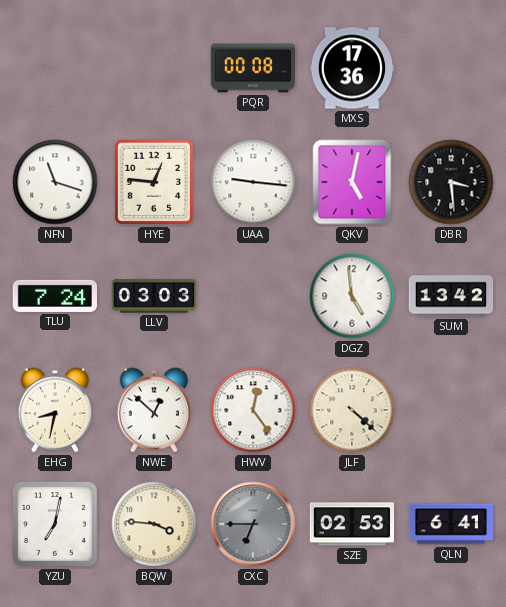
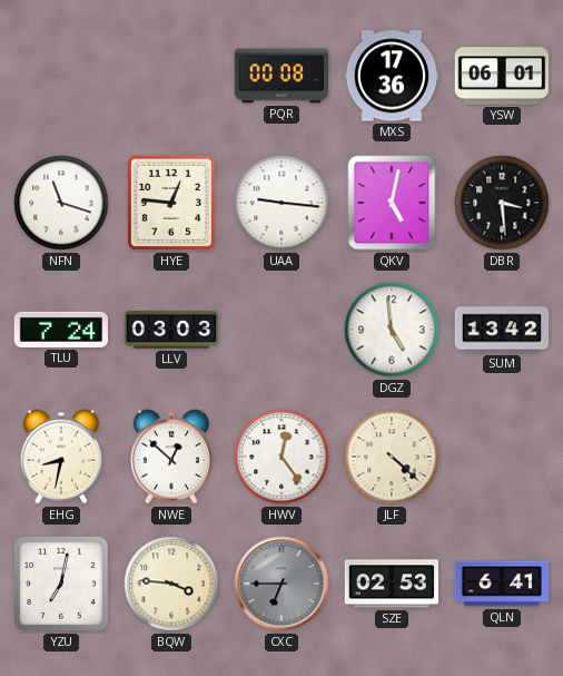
YSW: none -> 06:01
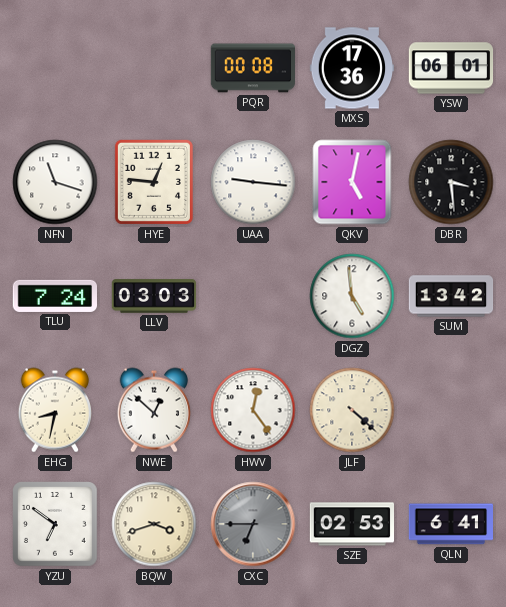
YZU: 7:02 -> 6:51
BQW: 3:46 -> 3:42
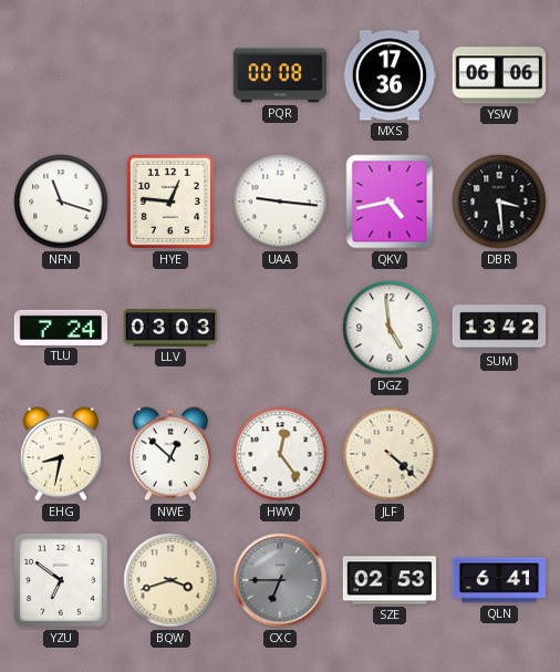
YSW: 06:01 -> 06:06
QKV: 5:02 -> 4:43
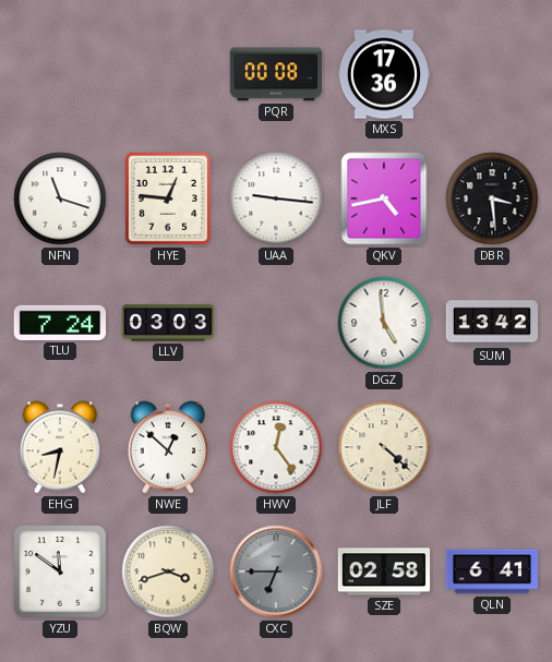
YSW: 06:06 -> none
YZU: 6:51 -> 11:51
SZE: 02:53 -> 02:58
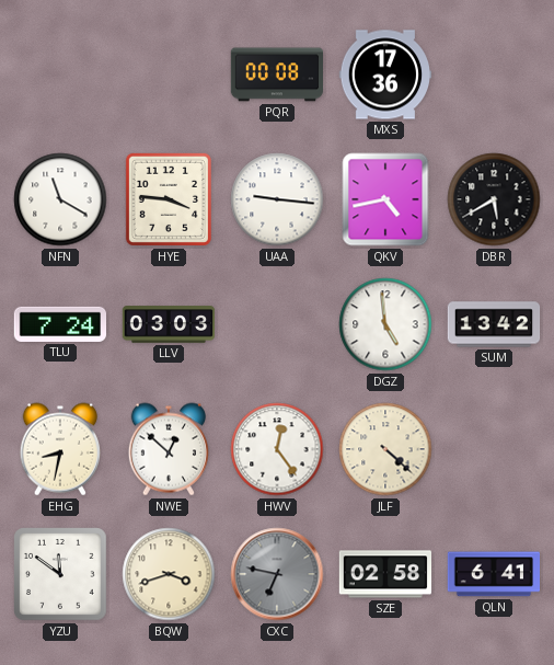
NFN: 11:18 -> 11:20
HYE: 12:46 -> 3:46
DBR: 3:29 -> 5:40
CXC: 6:45 -> 6:47
